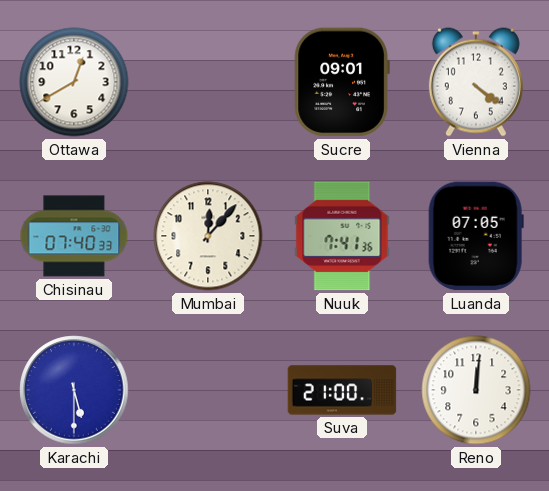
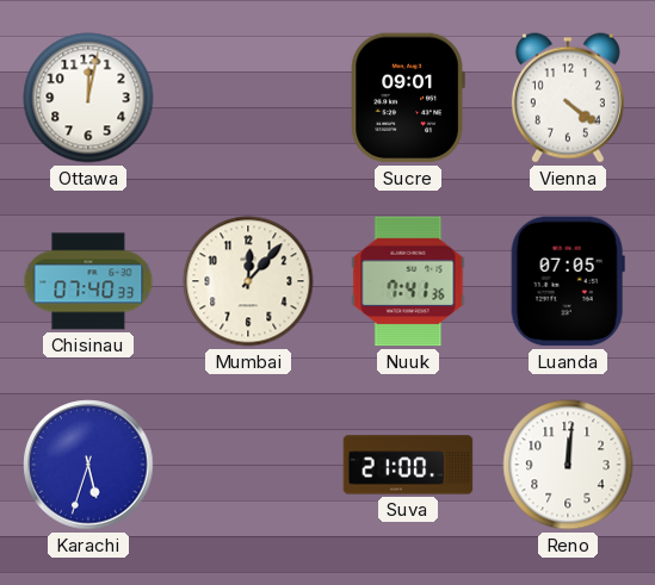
Ottawa: 12:40 -> 12:02
Karachi: 5:30 -> 5:33
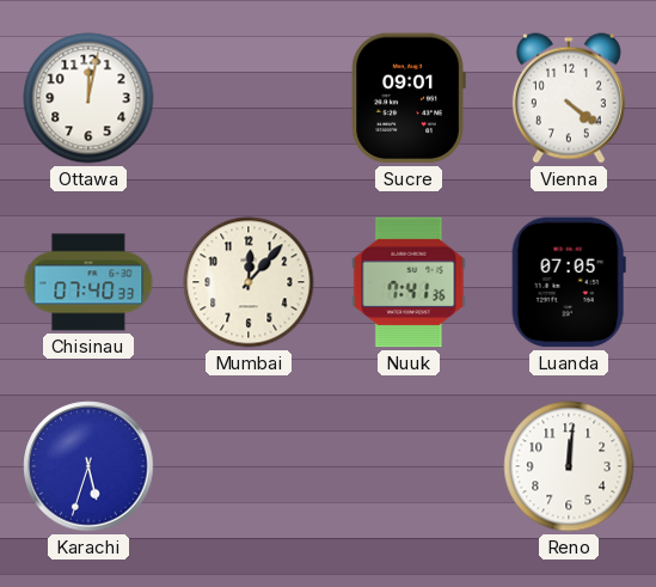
Suva: 21:00 -> none
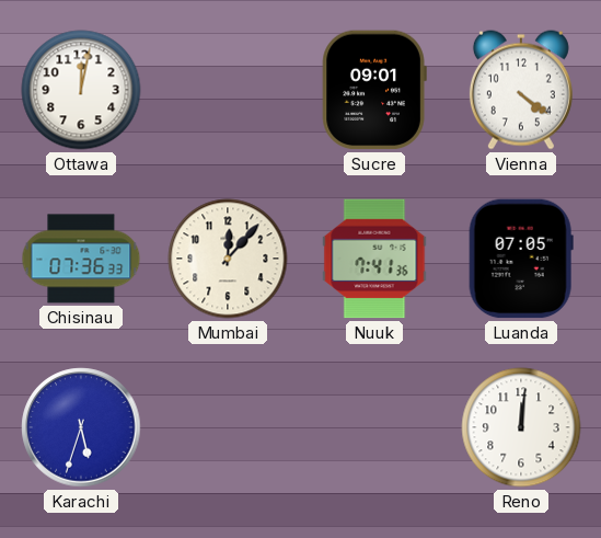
Chisinau: 07:40 -> 07:36
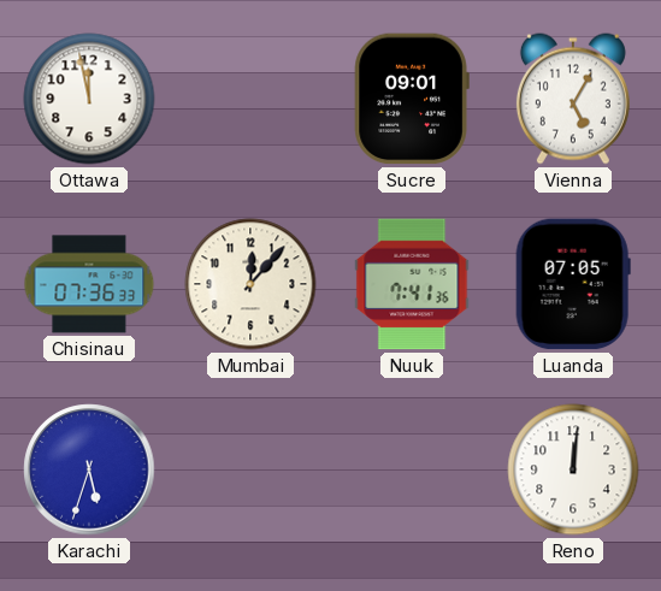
Ottawa: 12:02 -> 11:58
Vienna: 4:21 -> 5:05
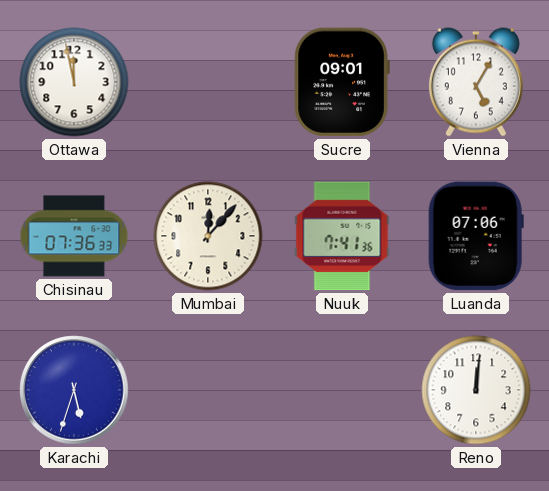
Luanda: 07:05 -> 07:06
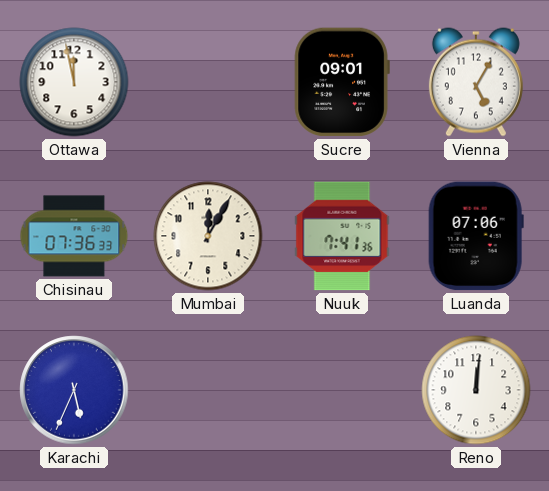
Mumbai: 12:07 -> 12:05
Karachi: 5:33 -> 5:34
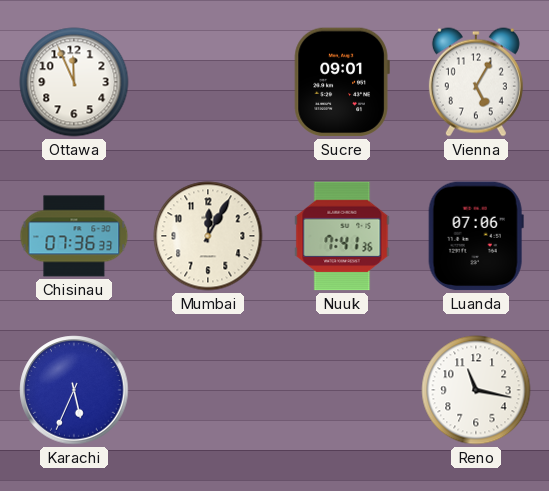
Ottawa: 11:58 -> 11:56
Reno: 12:01 -> 11:17
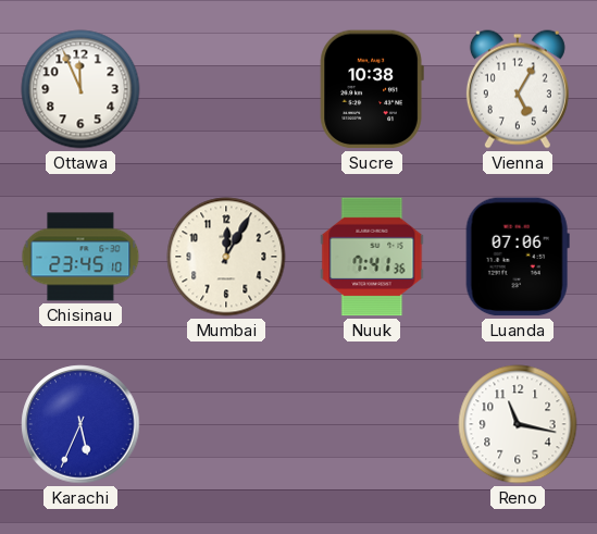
Sucre: 09:01 -> 10:38
Chisinau: 07:36 -> 23:45
